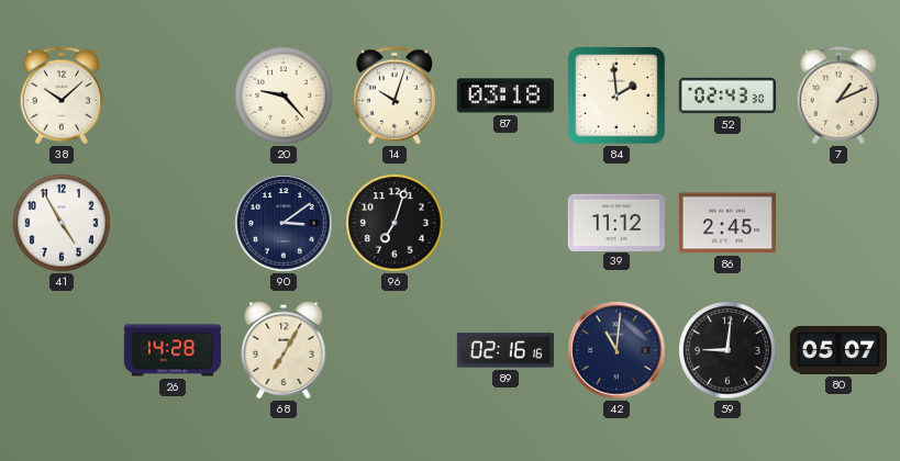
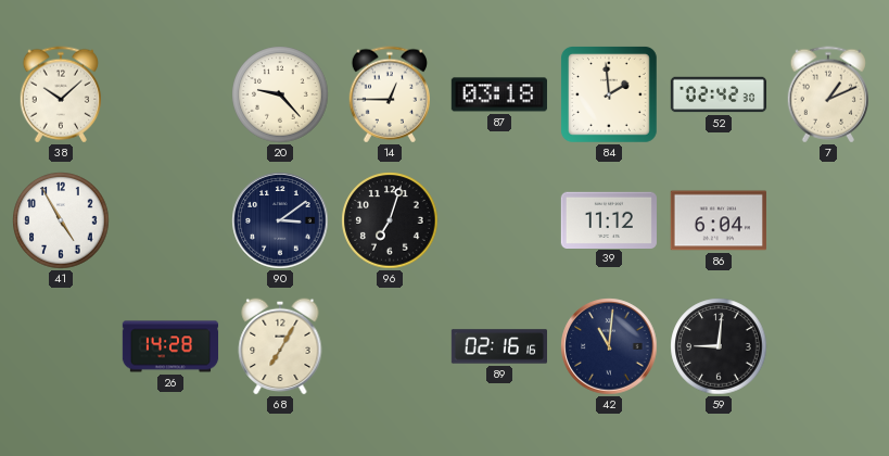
14: 10:03 -> 12:45
52: 02:43 -> 02:42
86: 2:45 -> 6:04
80: 05:07 -> none
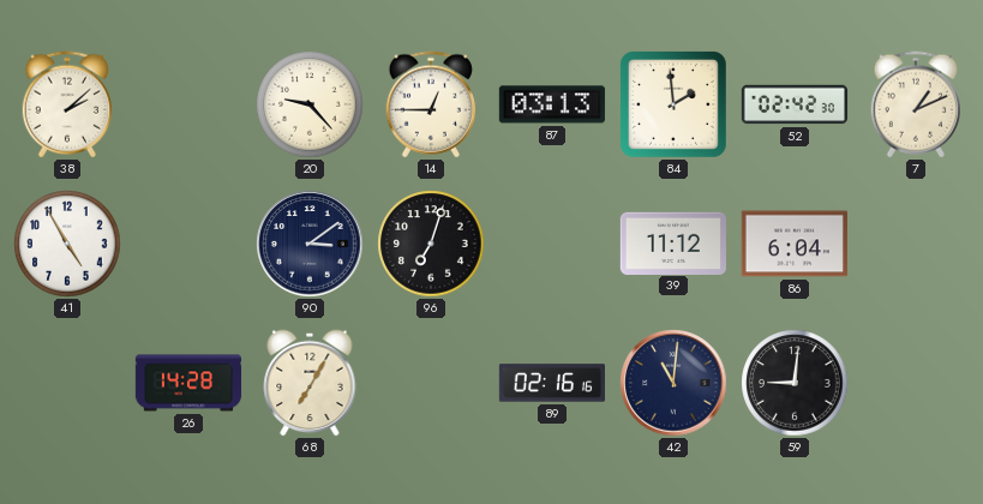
38: 10:08 -> 2:08
87: 03:18 -> 03:13
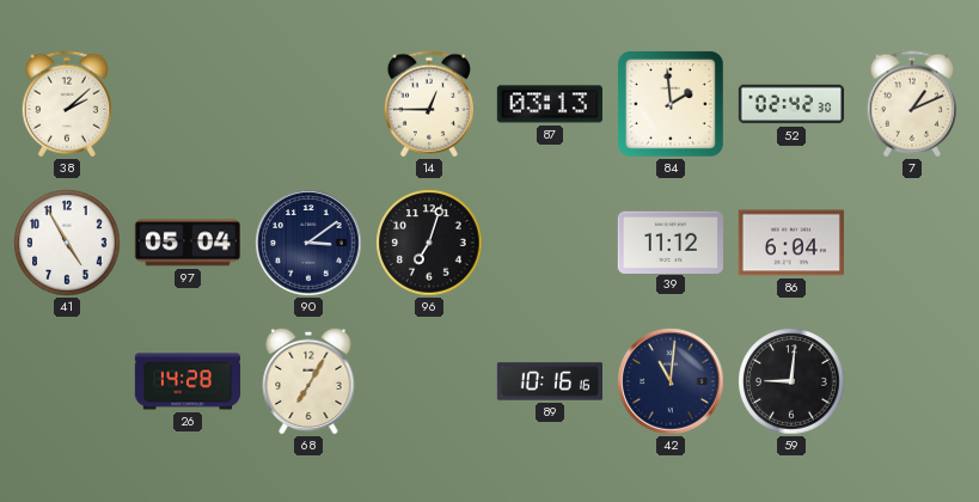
20: 9:23 -> none
97: none -> 05:04
89: 02:16 -> 10:16
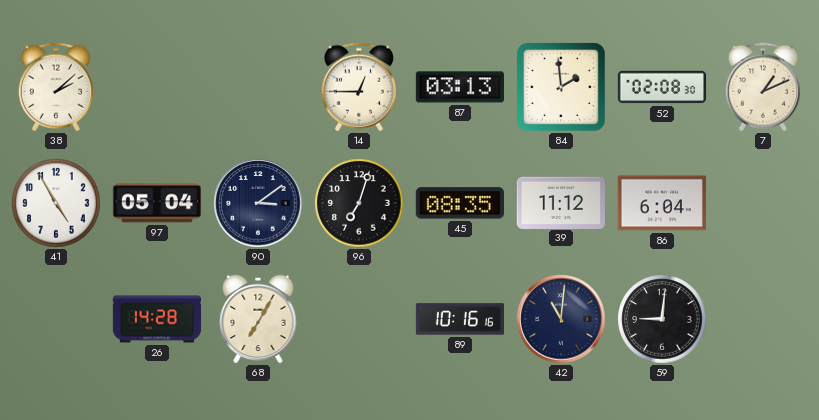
52: 02:42 -> 02:08
45: none -> 08:35
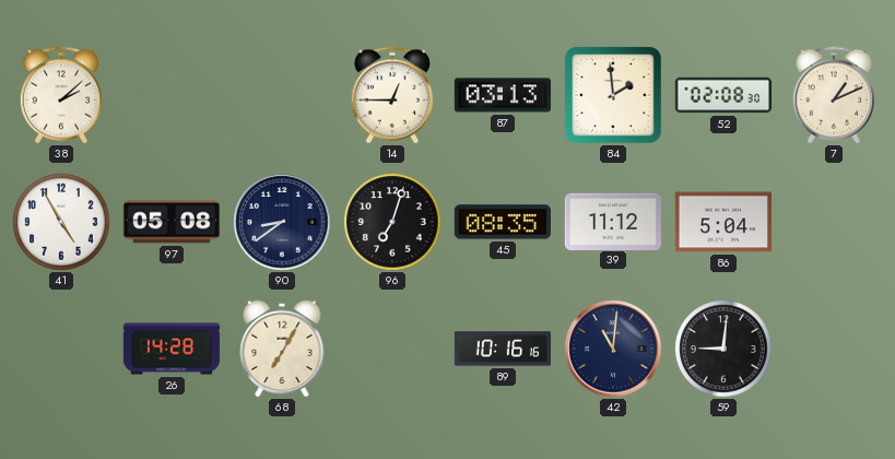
97: 05:04 -> 05:08
90: 3:09 -> 8:39
86: 6:04 -> 5:04
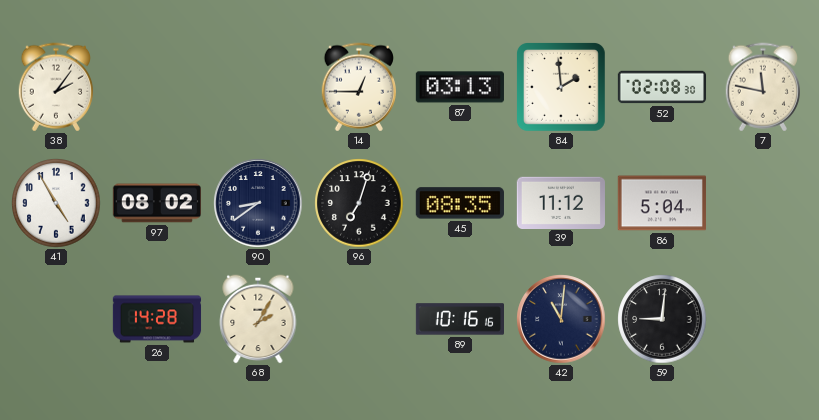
38: 2:08 -> 2:06
7: 1:11 -> 11:47
97: 05:08 -> 08:02
68: 7:05 -> 2:05
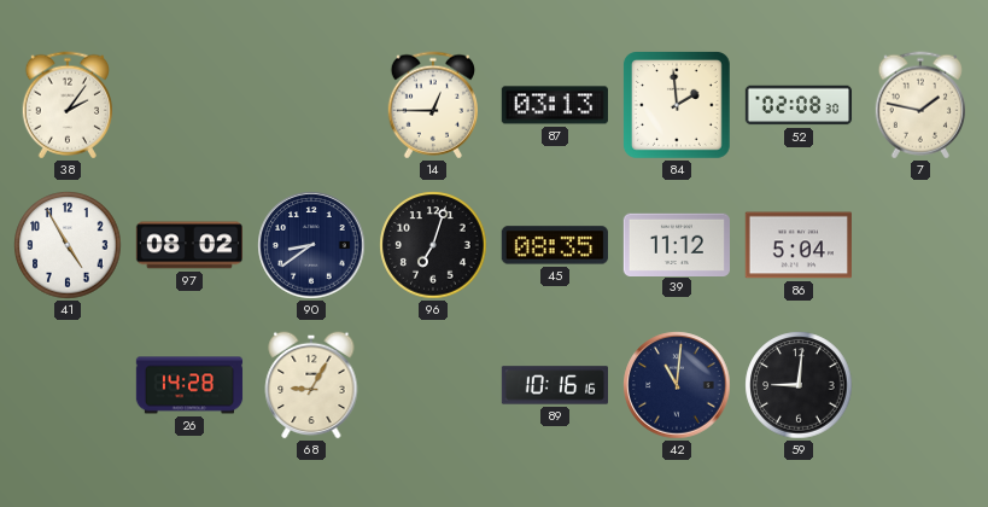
7: 11:47 -> 1:47
68: 2:05 -> 9:05
